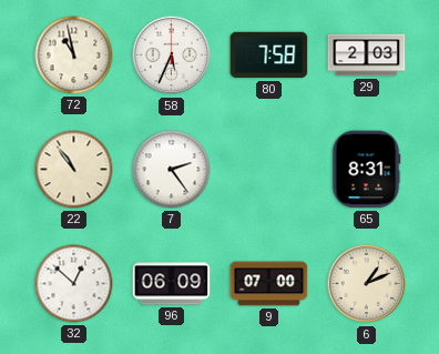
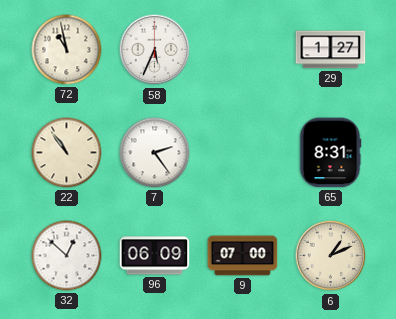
80: 7:58 -> none
29: 2:03 -> 1:27
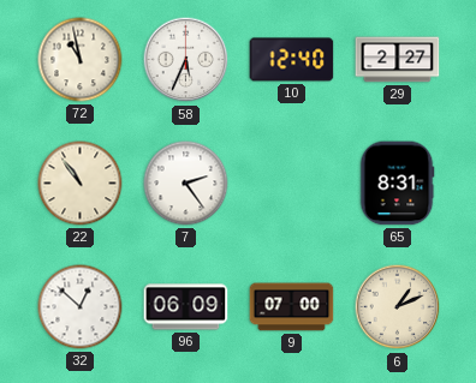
10: none -> 12:40
29: 1:27 -> 2:27
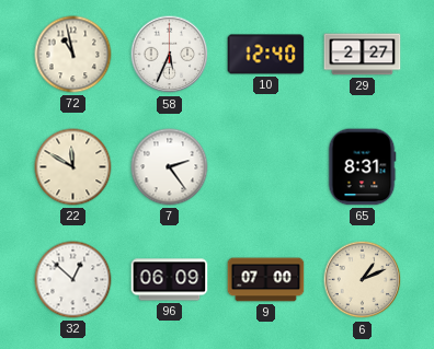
22: 10:54 -> 11:50
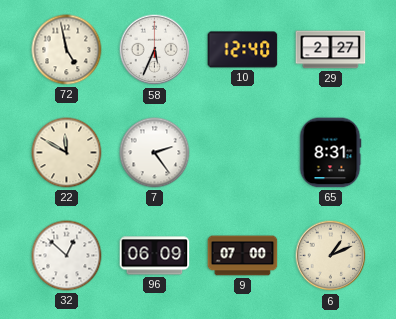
72: 10:58 -> 4:58
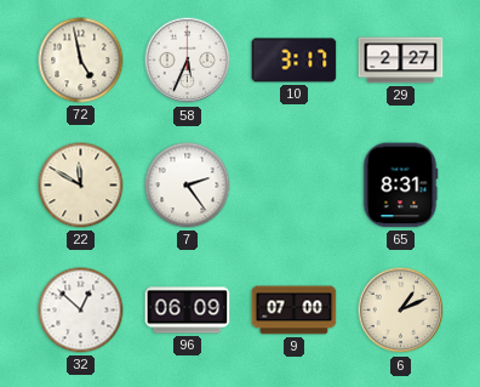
10: 12:40 -> 3:17
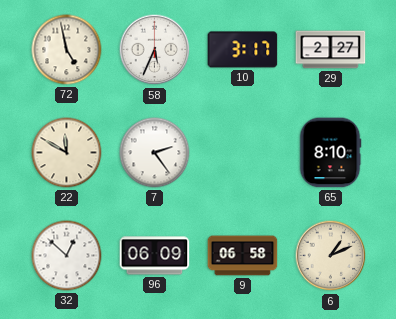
65: 8:31 -> 8:10
9: 07:00 -> 06:58
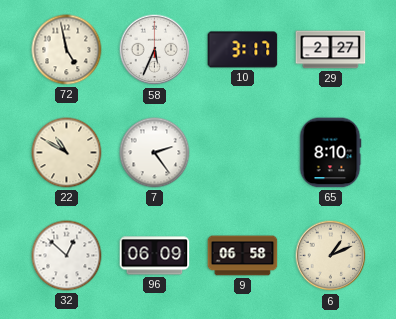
22: 11:50 -> 10:50
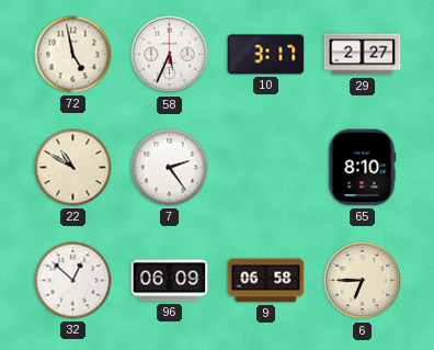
6: 1:11 -> 6:45
